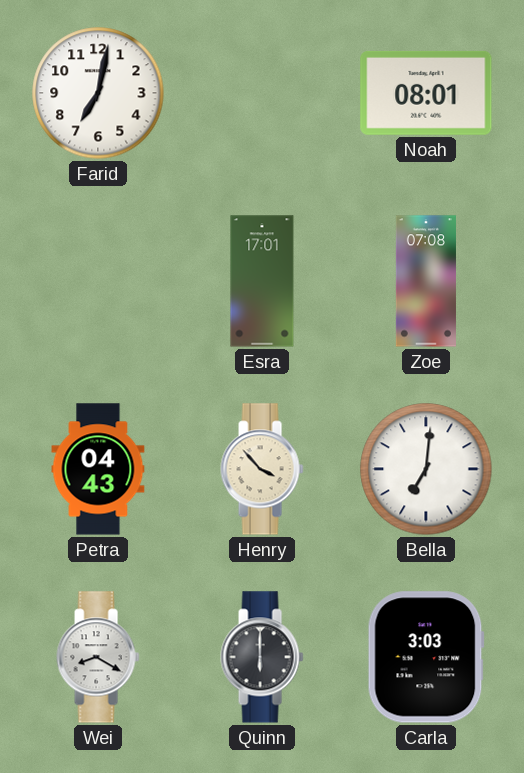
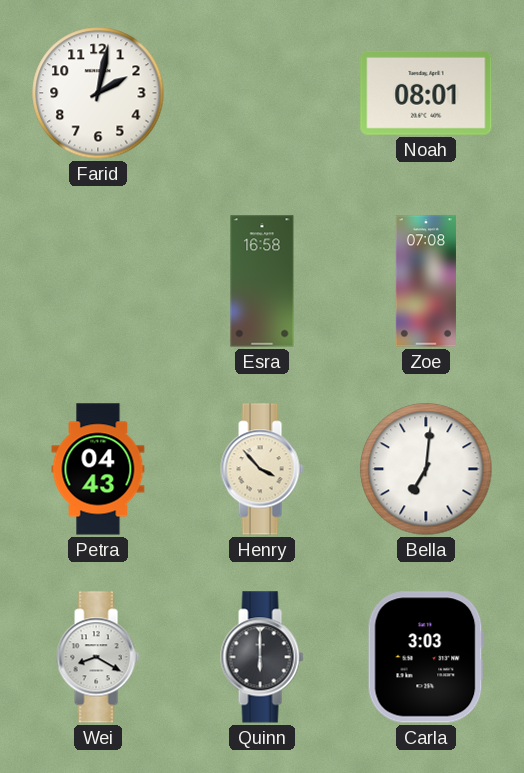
Farid: 7:02 -> 2:02
Esra: 17:01 -> 16:58
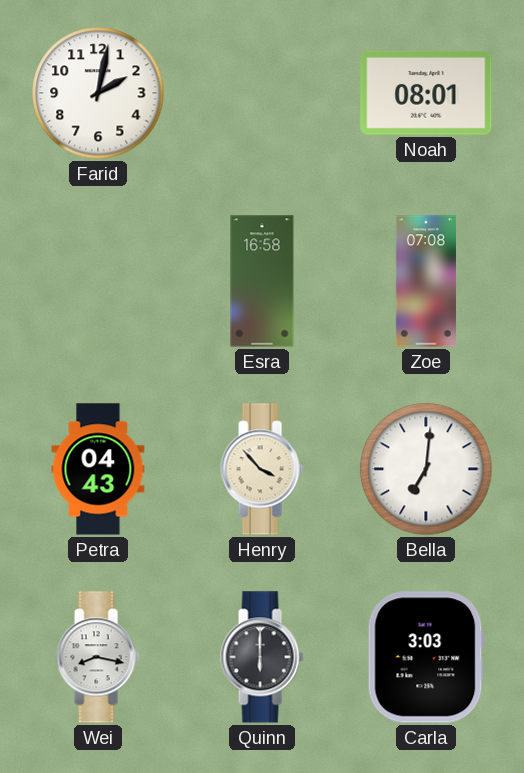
Wei: 8:20 -> 8:17
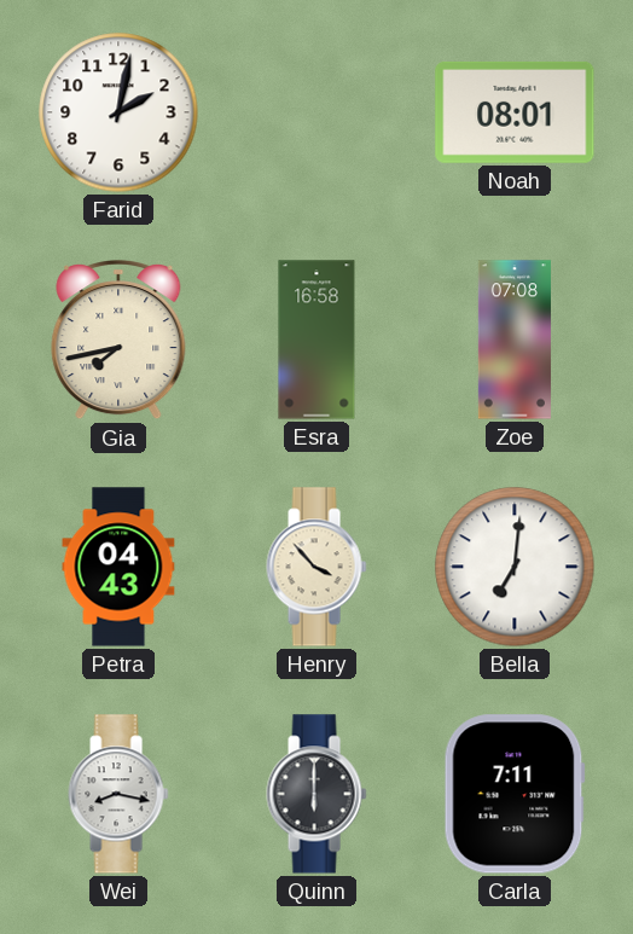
Gia: none -> 7:43
Carla: 3:03 -> 7:11
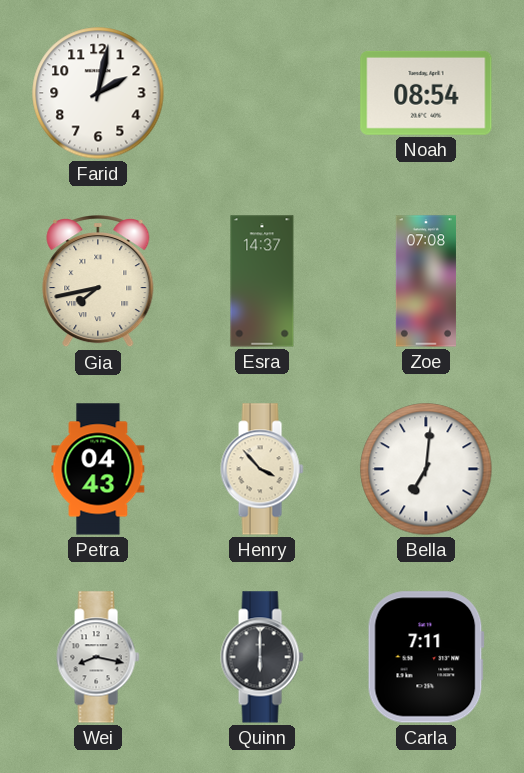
Noah: 08:01 -> 08:54
Esra: 16:58 -> 14:37
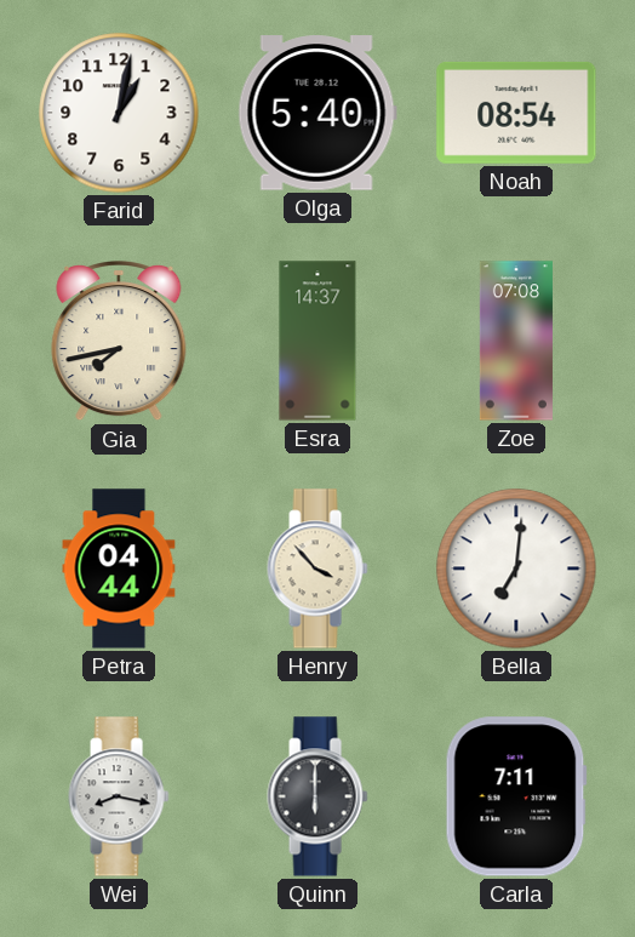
Farid: 2:02 -> 1:02
Olga: none -> 5:40
Petra: 04:43 -> 04:44
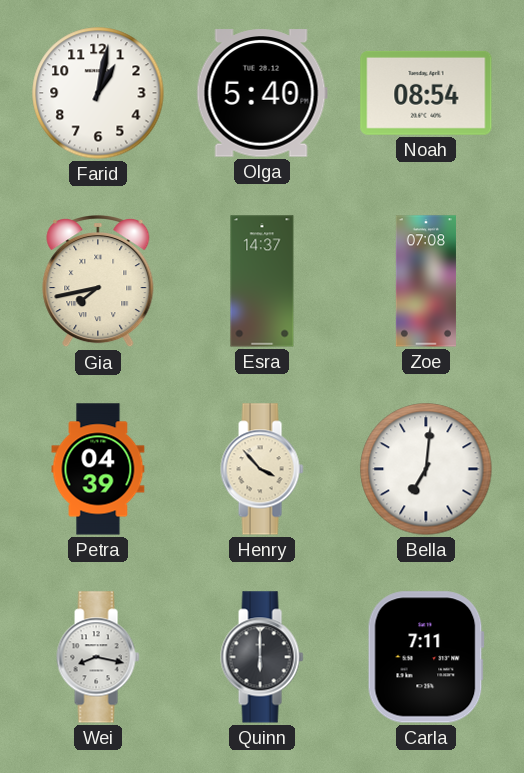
Petra: 04:44 -> 04:39
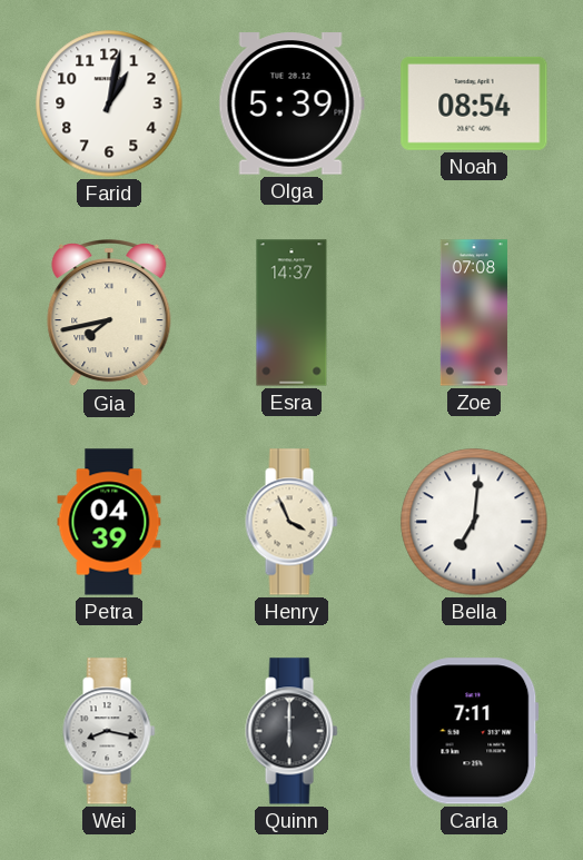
Olga: 5:40 -> 5:39
Henry: 3:53 -> 3:56
